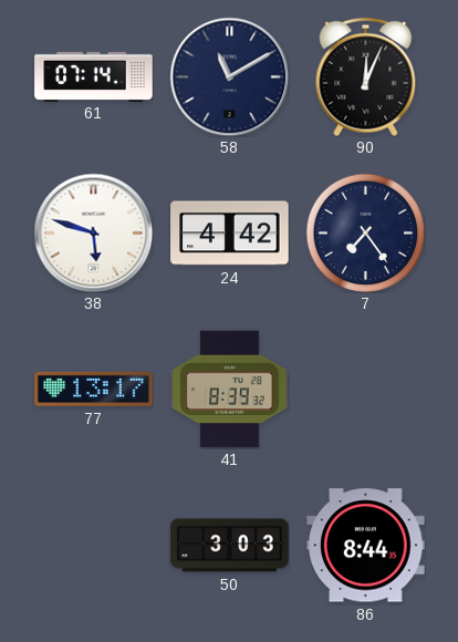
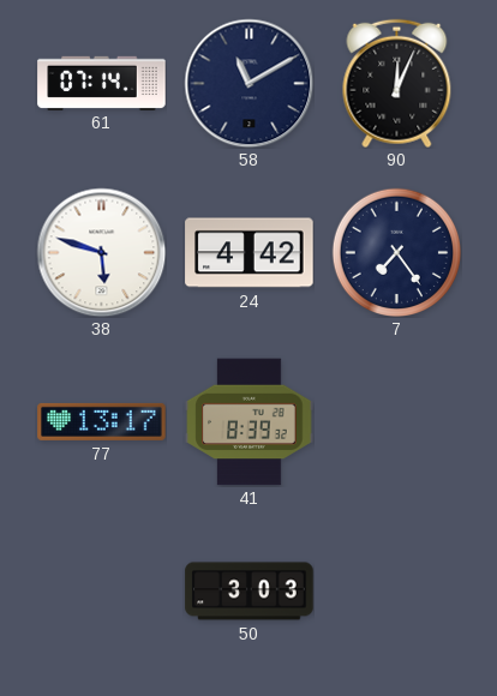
86: 8:44 -> none
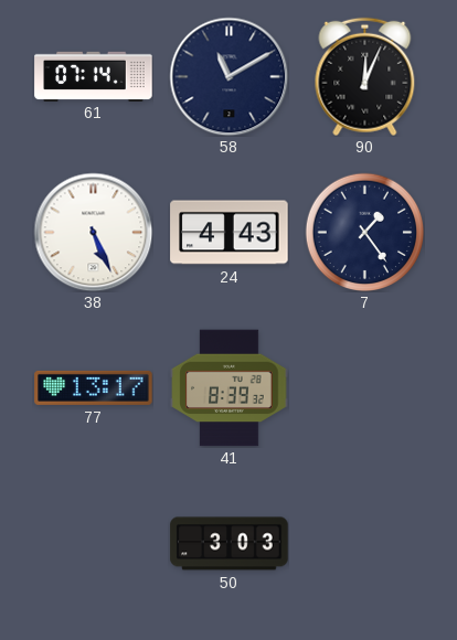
38: 5:48 -> 5:26
24: 4:42 -> 4:43
7: 7:24 -> 1:24
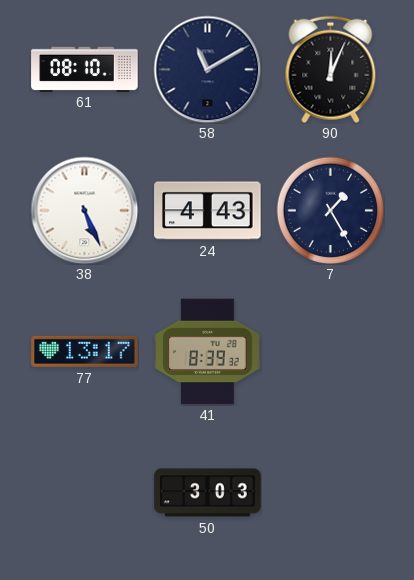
61: 07:14 -> 08:10
7: 1:24 -> 1:25
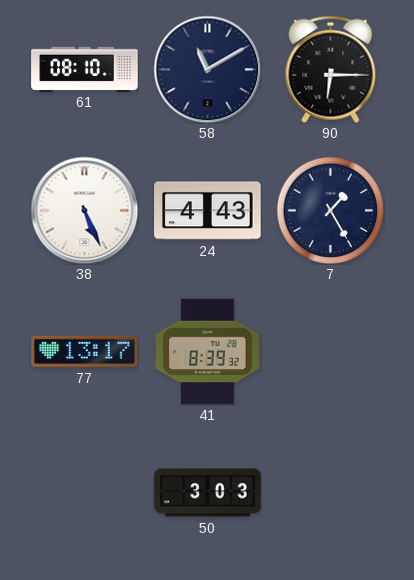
90: 12:04 -> 6:15
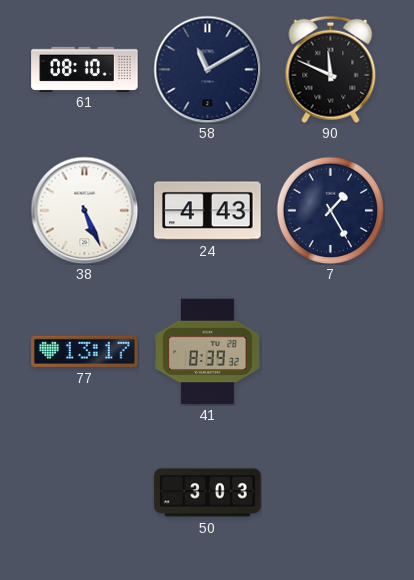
90: 6:15 -> 11:49
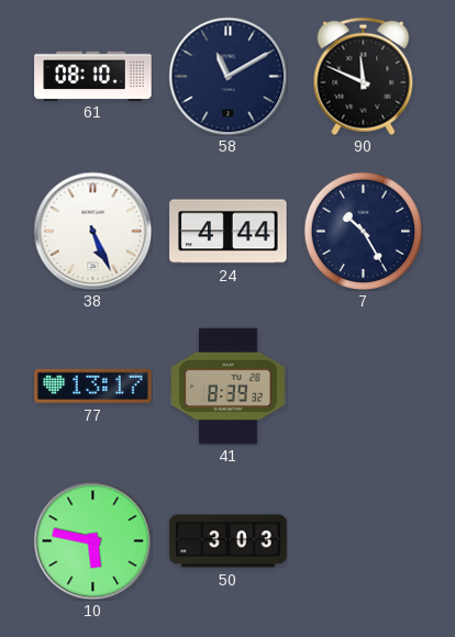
24: 4:43 -> 4:44
7: 1:25 -> 10:25
10: none -> 5:47
